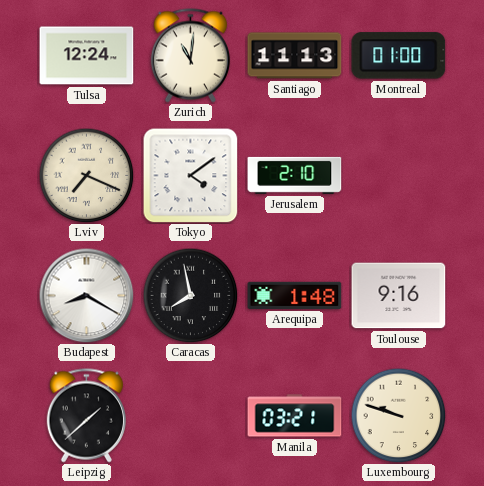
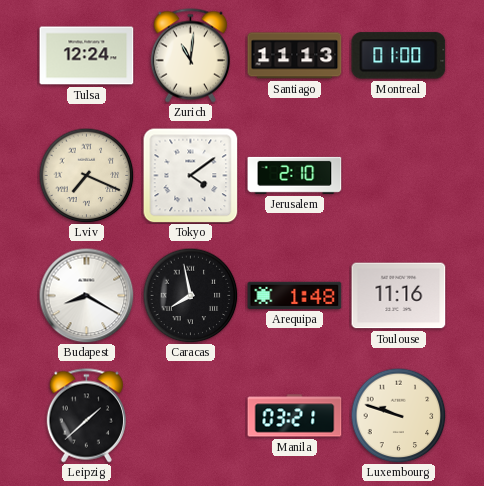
Toulouse: 9:16 -> 11:16
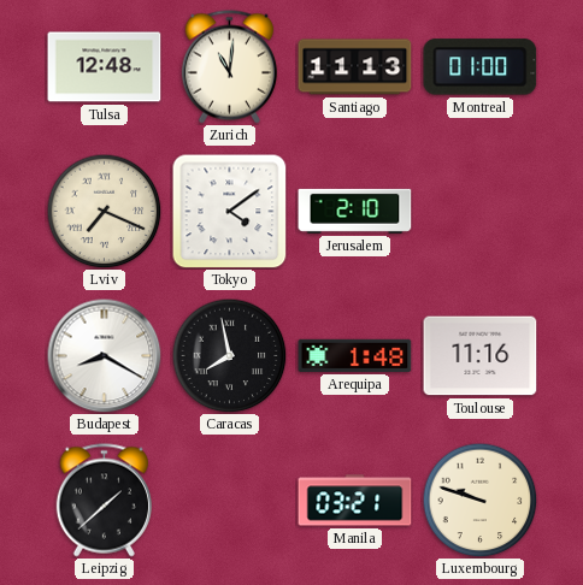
Tulsa: 12:24 -> 12:48
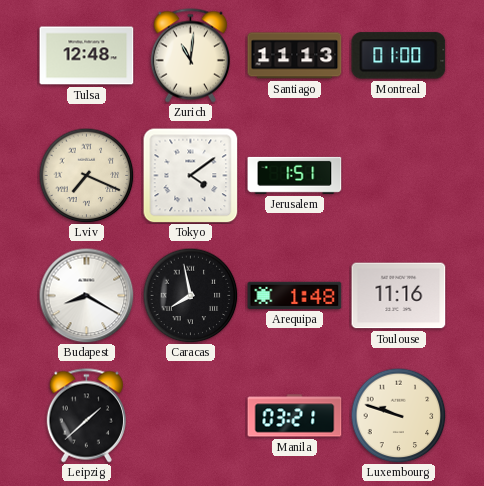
Jerusalem: 2:10 -> 1:51
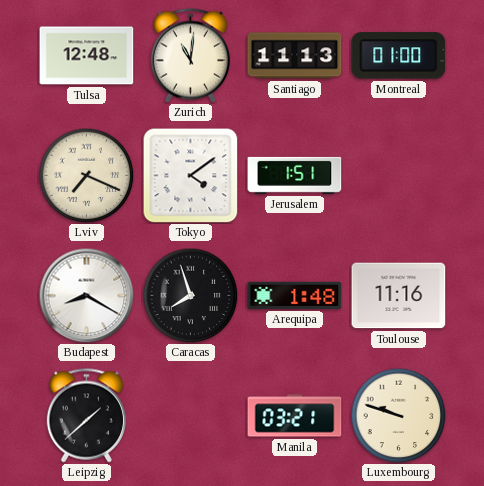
Caracas: 7:58 -> 7:57
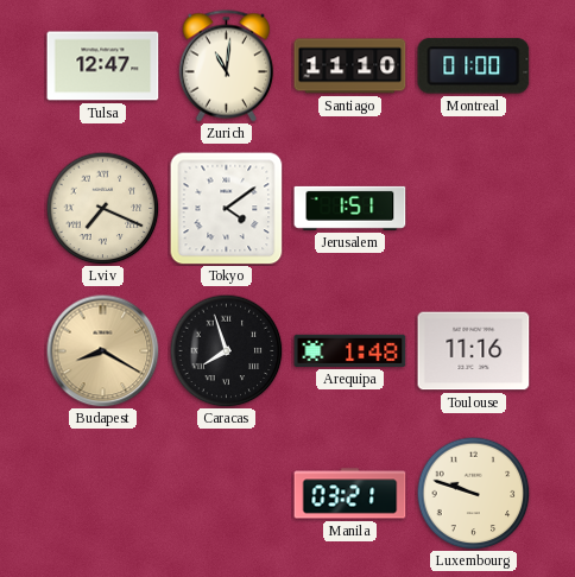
Tulsa: 12:48 -> 12:47
Santiago: 11:13 -> 11:10
Budapest dial: white -> champagne
Leipzig: 1:38 -> none
